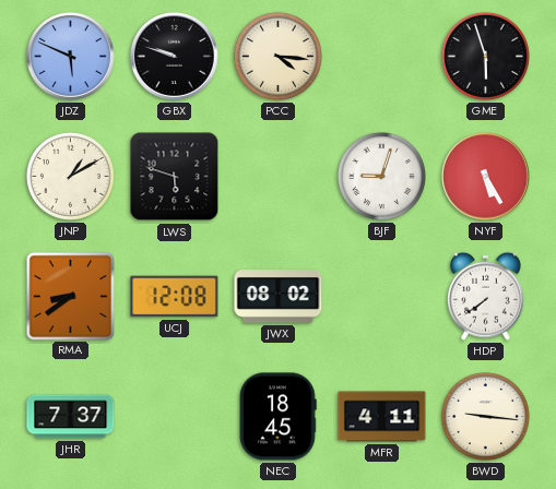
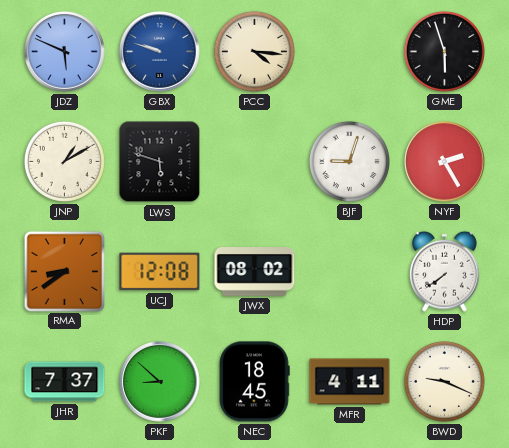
GBX dial: black -> blue
NYF: 5:25 -> 2:25
PKF: none -> 8:52
BWD: 9:16 -> 9:19
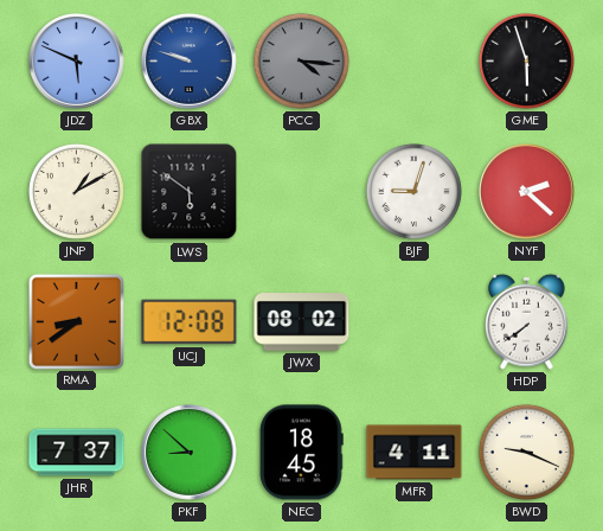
PCC dial: cream -> grey
LWS: 5:48 -> 5:51
NYF: 2:25 -> 2:22
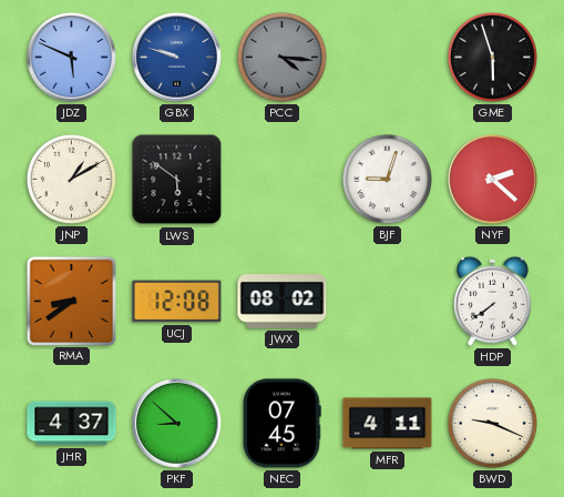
JHR: 7:37 -> 4:37
NEC: 18:45 -> 07:45
